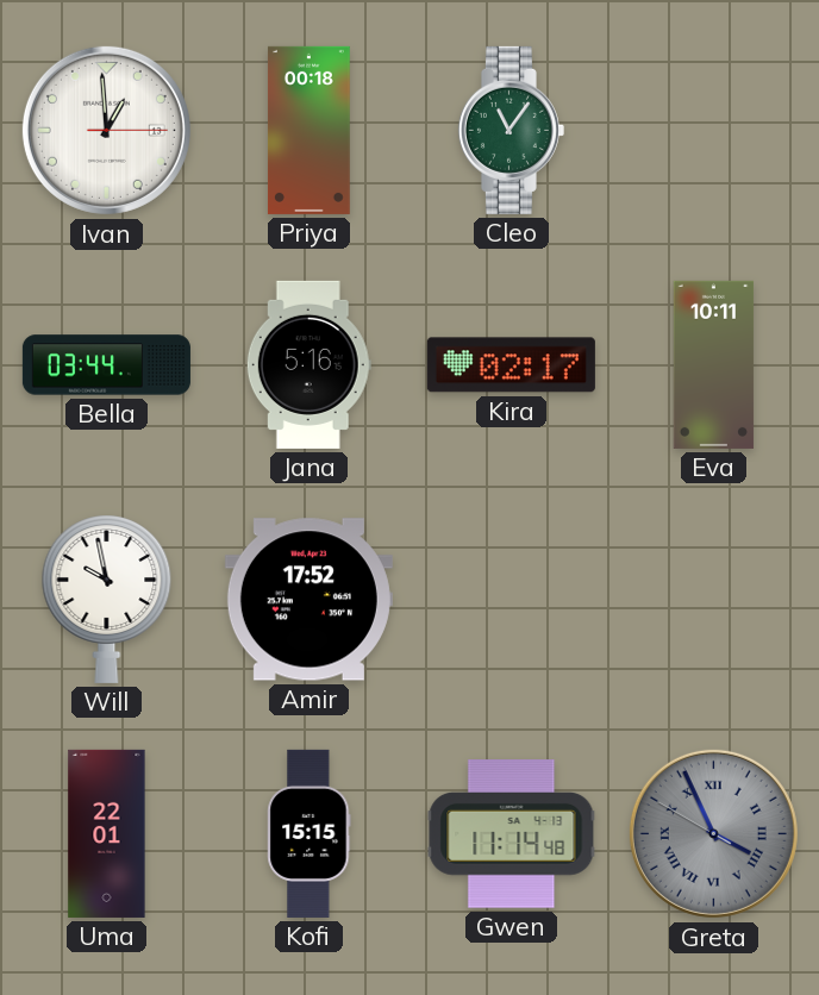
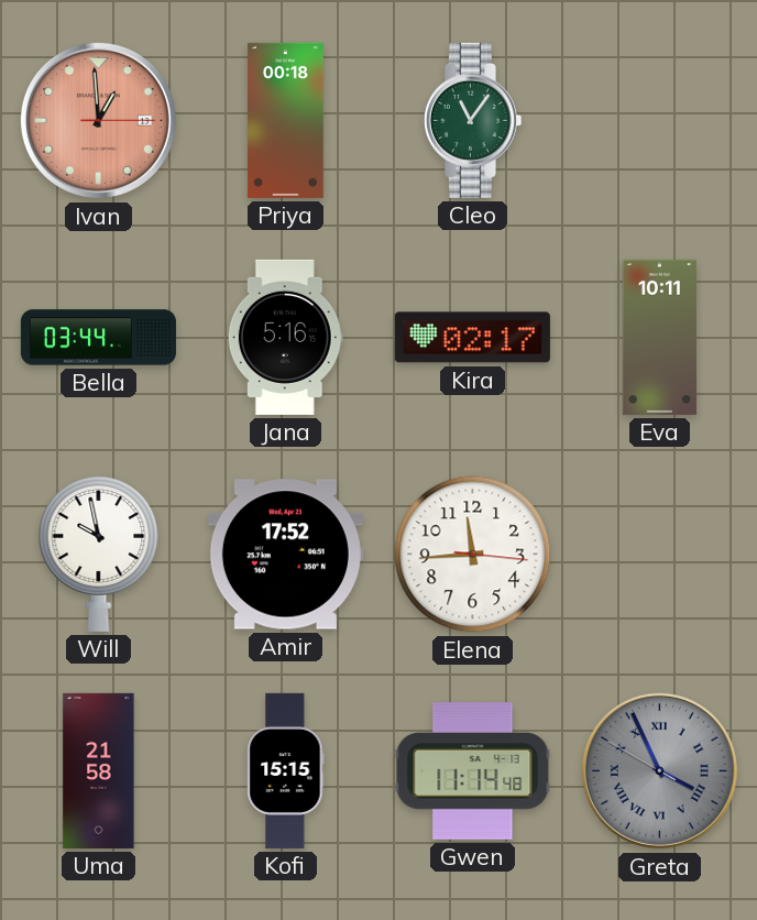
Ivan dial: white -> salmon
Elena: none -> 11:44
Uma: 22:01 -> 21:58
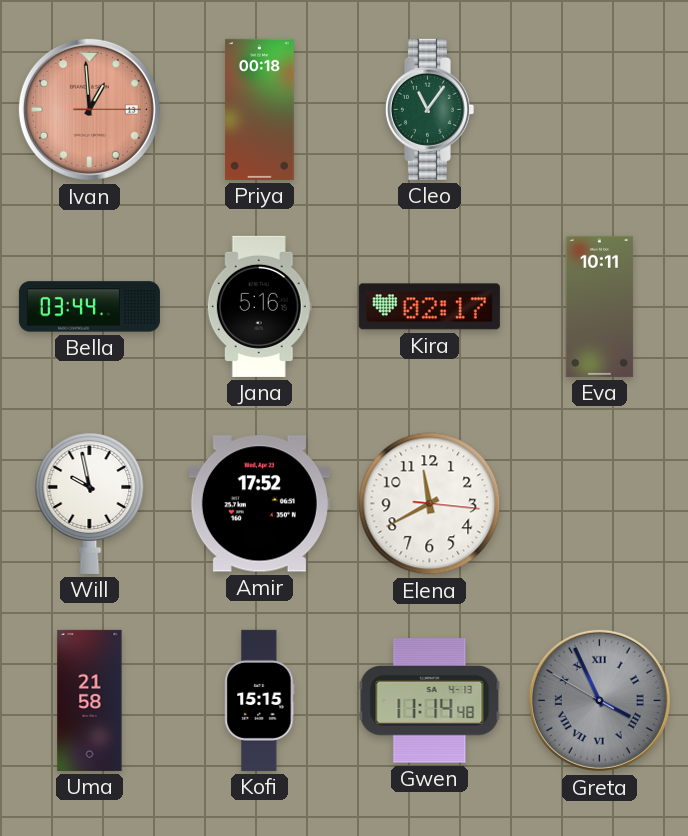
Elena: 11:44 -> 11:40
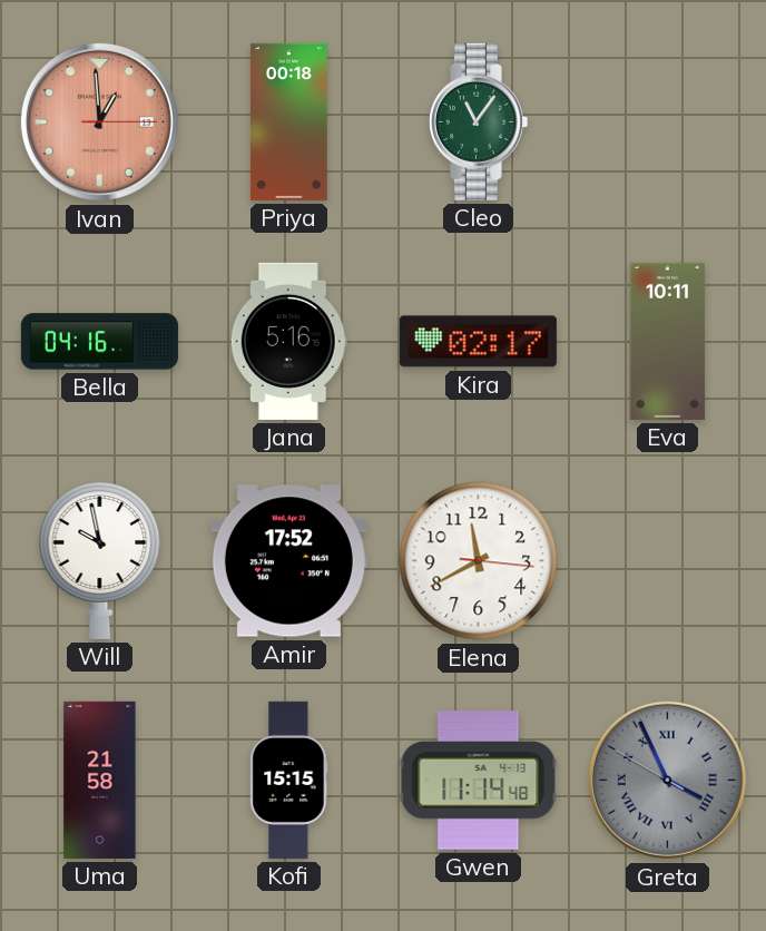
Bella: 03:44 -> 04:16
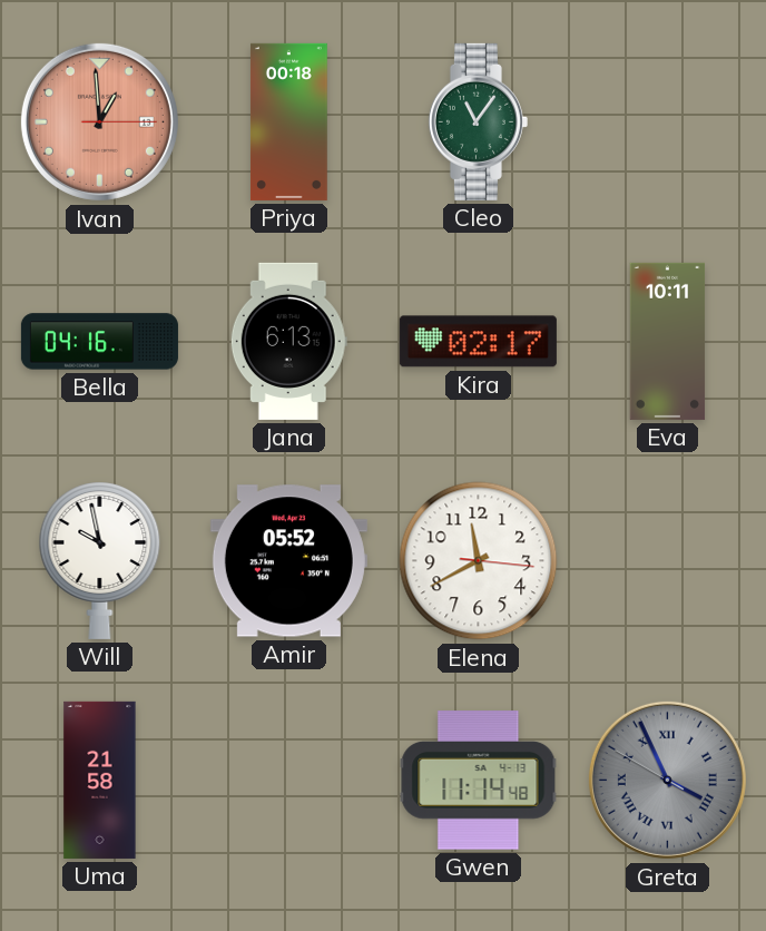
Jana: 5:16 -> 6:13
Amir: 17:52 -> 05:52
Kofi: 15:15 -> none
